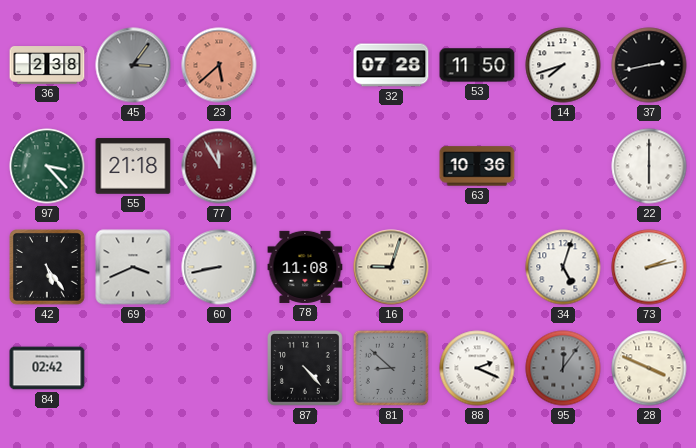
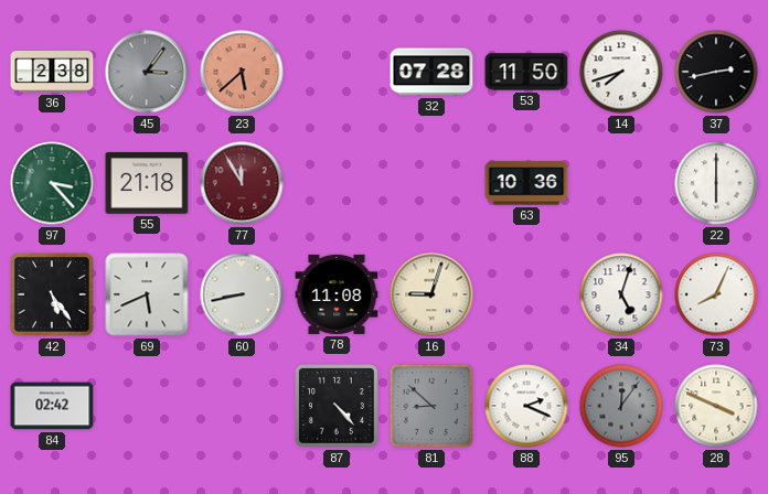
69: 3:41 -> 5:41
73: 2:13 -> 8:04
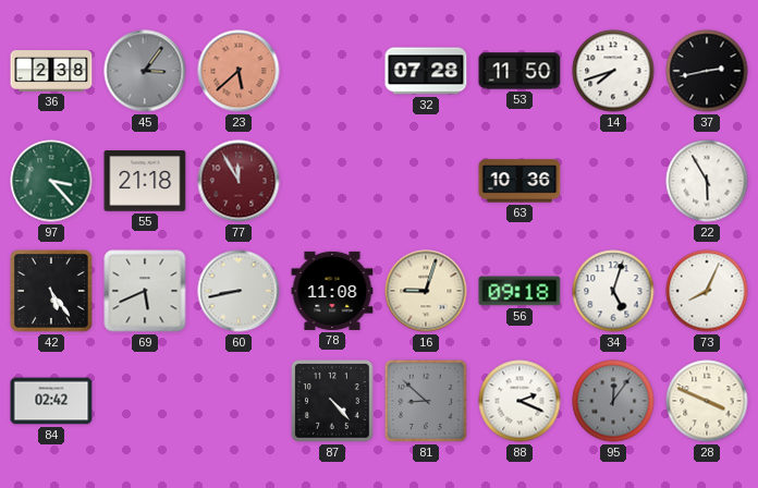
22: 6:00 -> 5:55
56: none -> 09:18
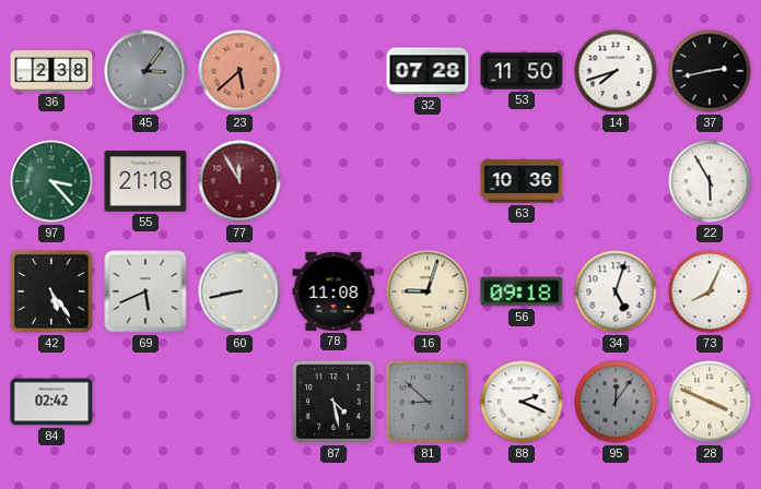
87: 4:23 -> 4:28
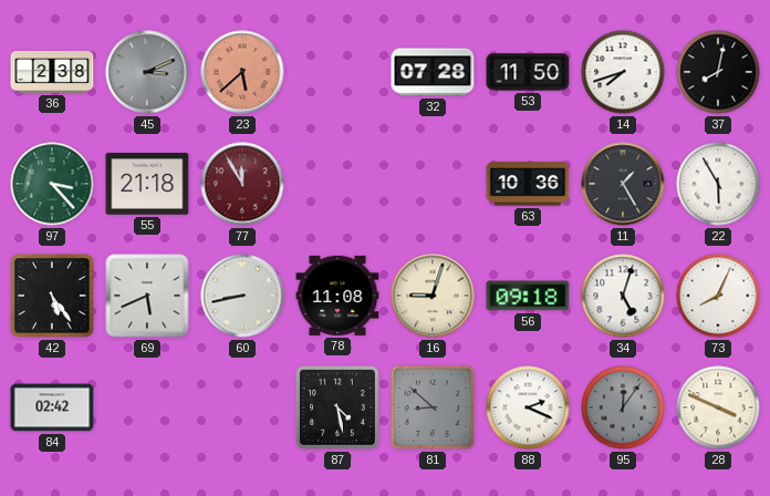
45: 3:06 -> 3:11
37: 2:43 -> 8:02
11: none -> 1:25
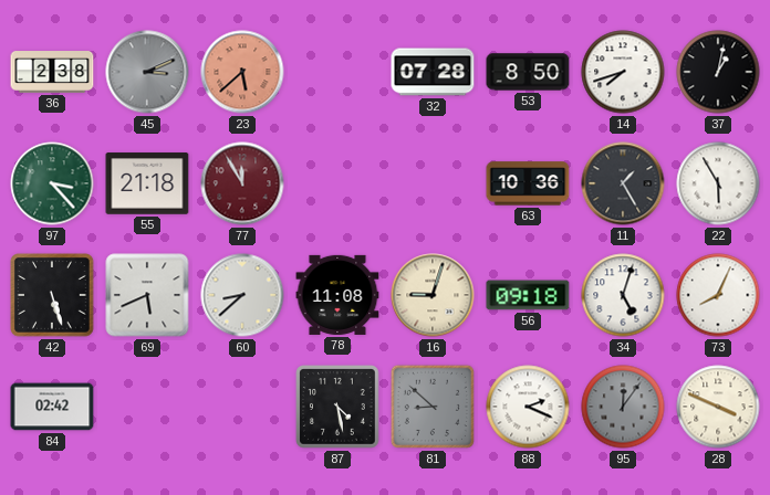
53: 11:50 -> 8:50
37: 8:02 -> 1:02
42: 5:24 -> 5:27
60: 8:43 -> 8:38
